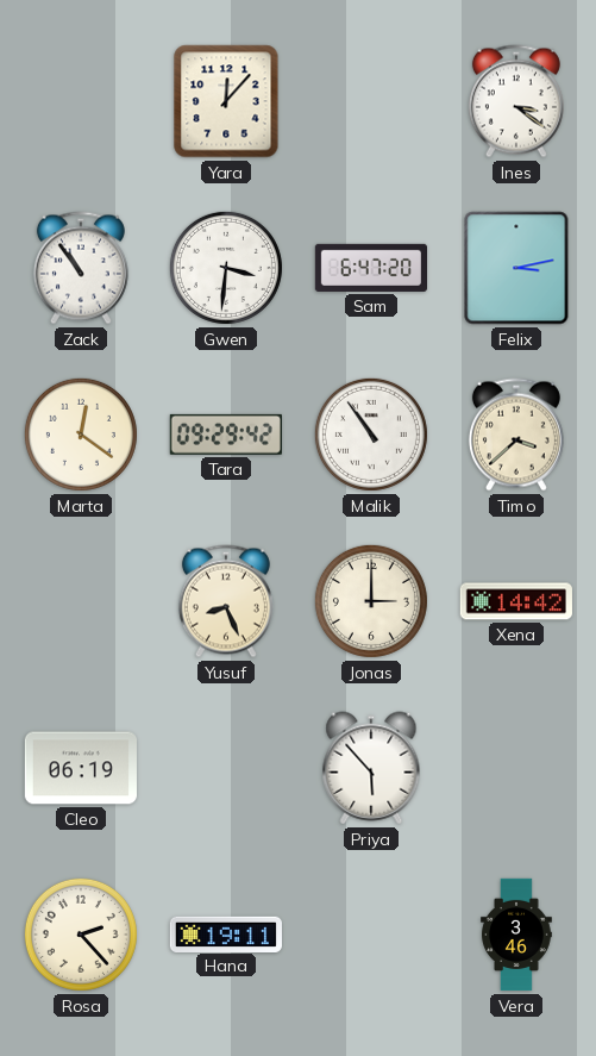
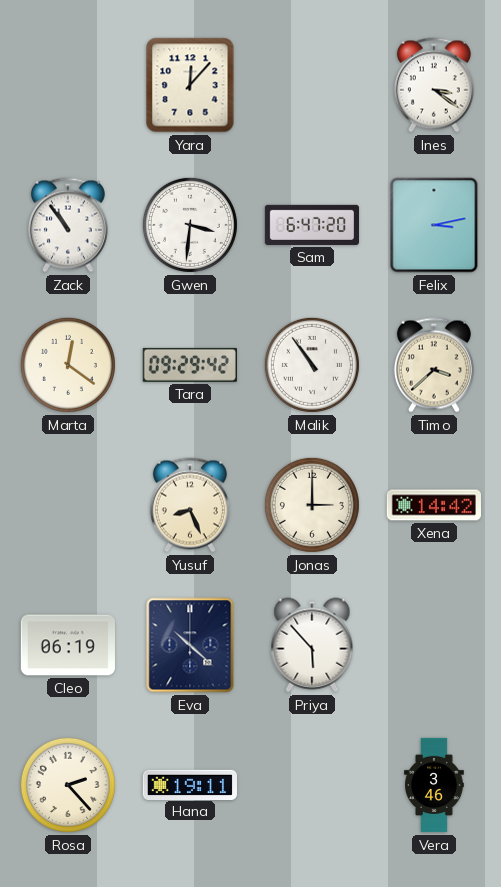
Eva: none -> 10:22
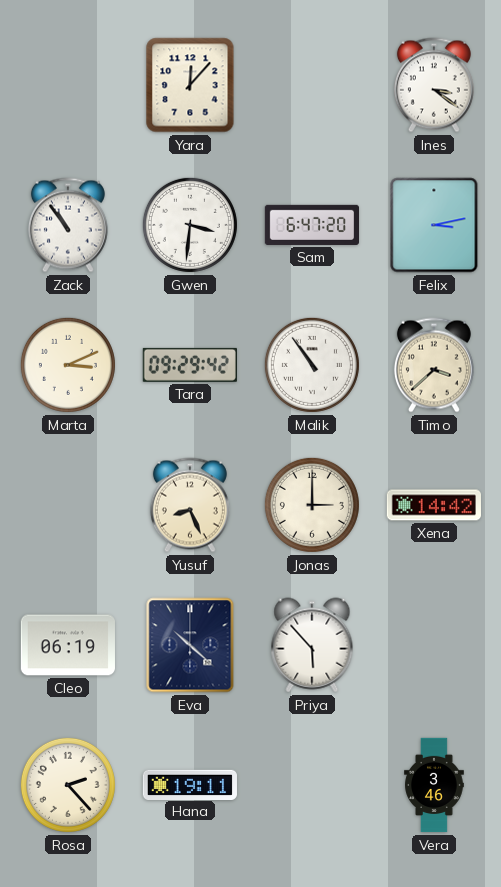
Marta: 12:21 -> 3:11
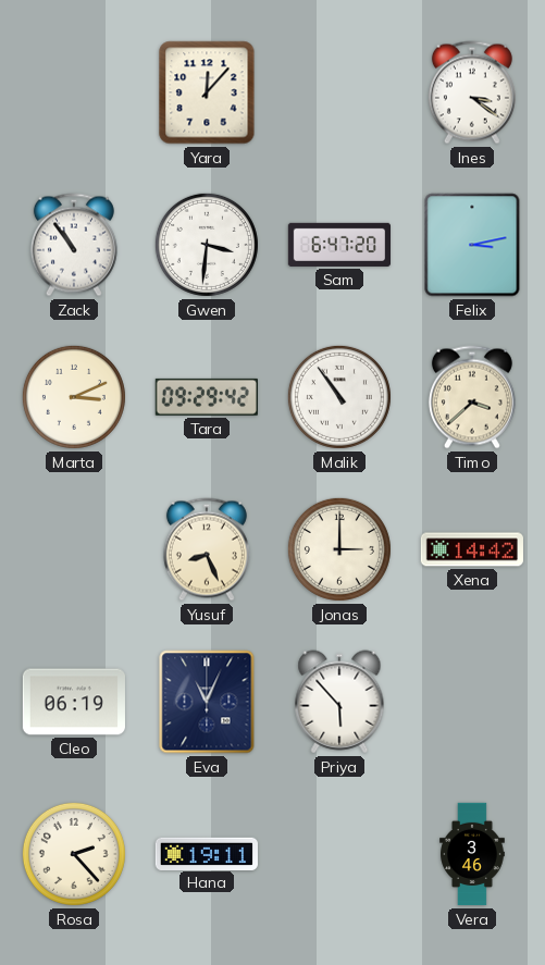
Eva: 10:22 -> 11:04
